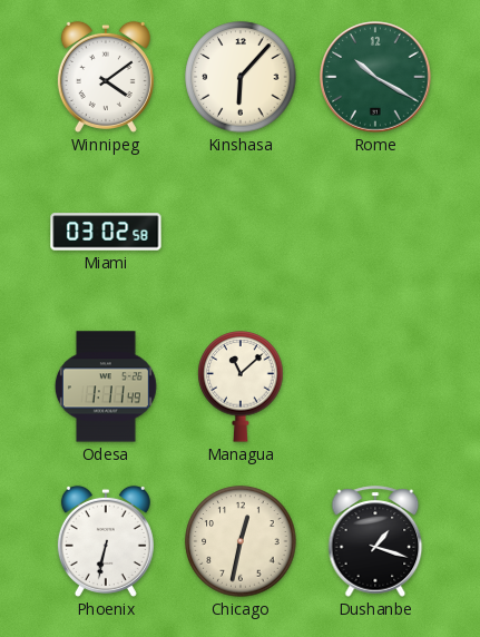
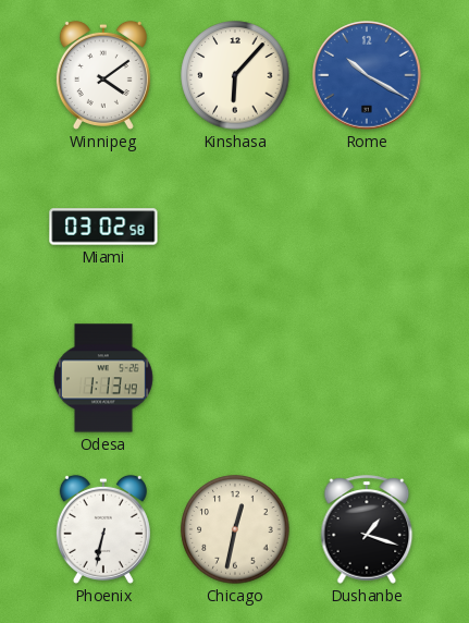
Rome dial: green -> blue
Odesa: 1:11 -> 1:13
Managua: 11:08 -> none
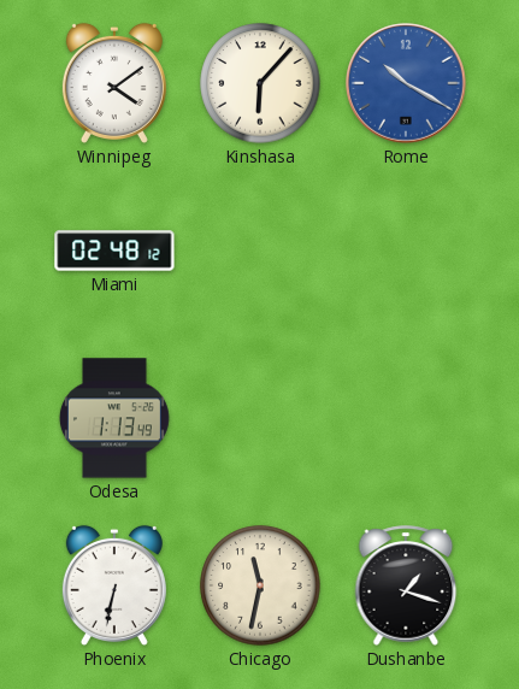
Miami: 03:02 -> 02:48
Chicago: 12:32 -> 11:32
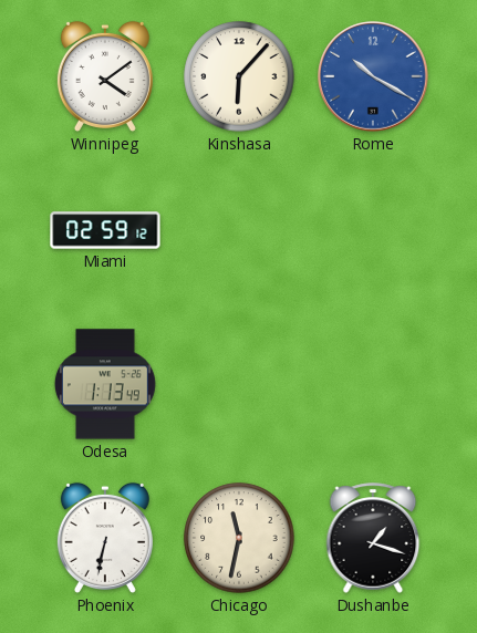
Miami: 02:48 -> 02:59
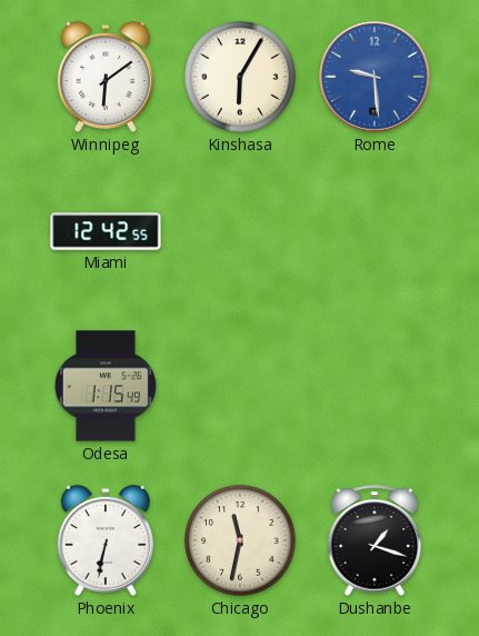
Winnipeg: 4:09 -> 6:09
Kinshasa: 6:07 -> 6:05
Rome: 10:20 -> 9:29
Miami: 02:59 -> 12:42
Odesa: 1:13 -> 1:15
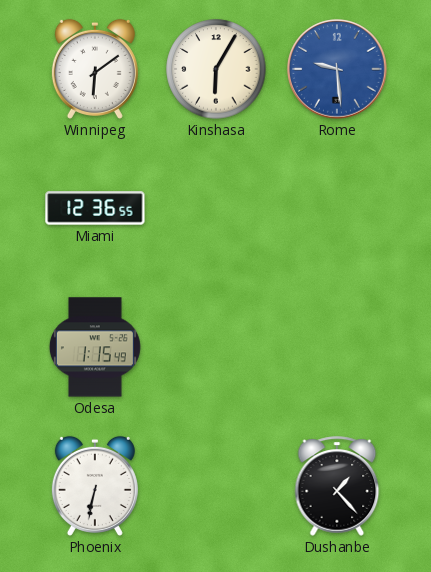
Miami: 12:42 -> 12:36
Chicago: 11:32 -> none
Dushanbe: 1:18 -> 1:23
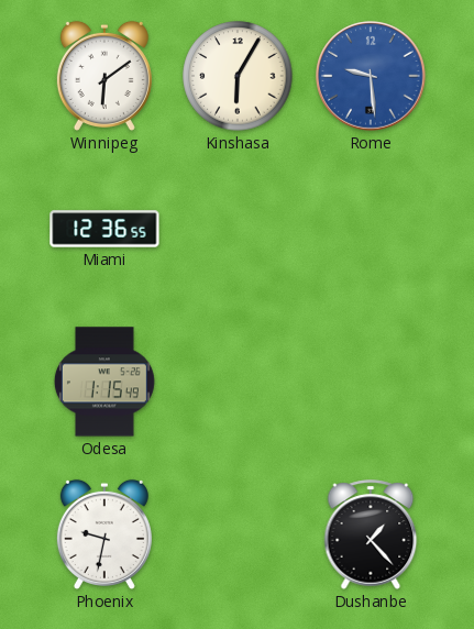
Phoenix: 6:32 -> 9:32
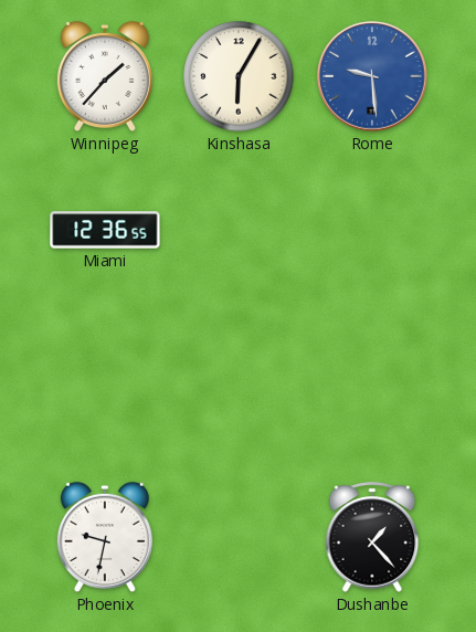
Winnipeg: 6:09 -> 1:37
Odesa: 1:15 -> none
